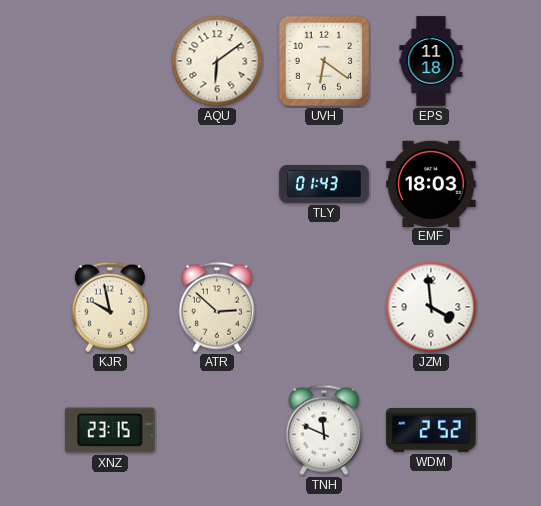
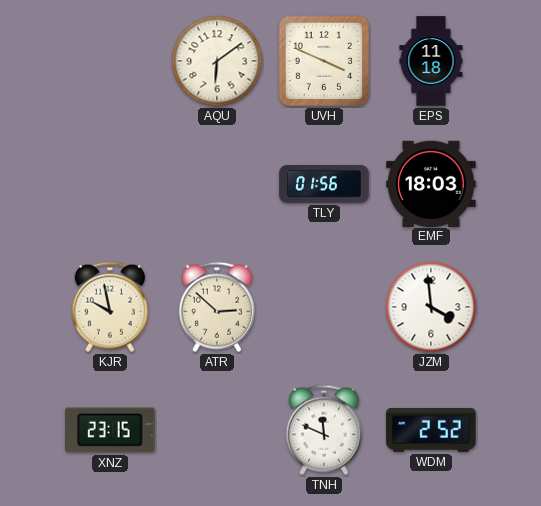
UVH: 6:21 -> 3:49
TLY: 01:43 -> 01:56
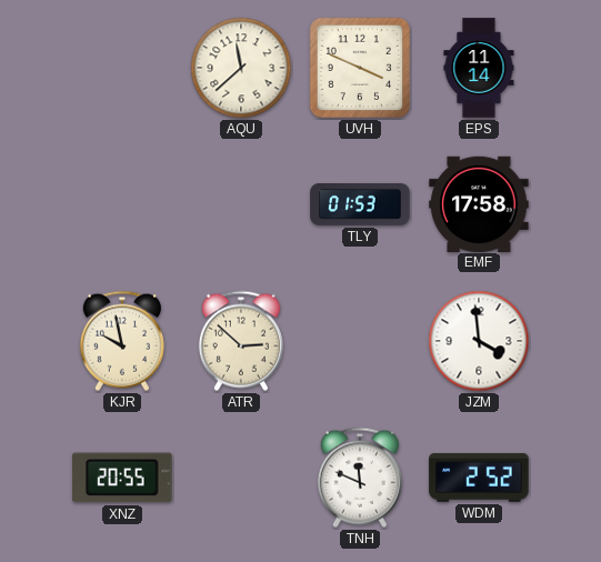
AQU: 6:09 -> 11:38
EPS: 11:18 -> 11:14
TLY: 01:56 -> 01:53
EMF: 18:03 -> 17:58
XNZ: 23:15 -> 20:55
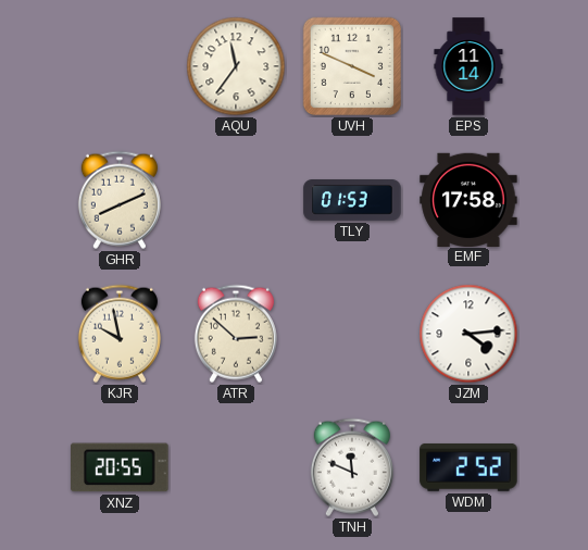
AQU: 11:38 -> 11:36
GHR: none -> 8:11
JZM: 3:59 -> 4:14
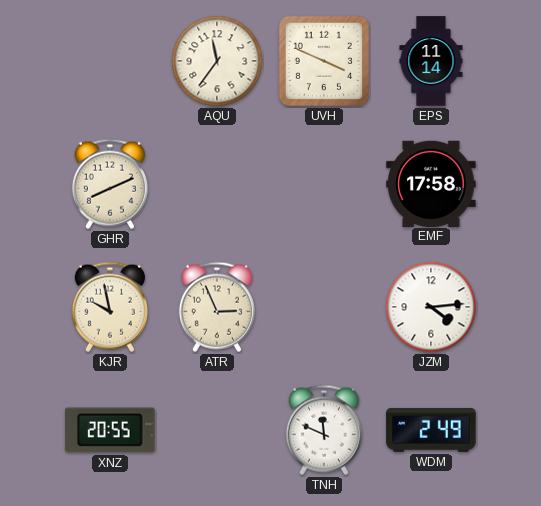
TLY: 01:53 -> none
ATR: 2:52 -> 2:56
WDM: 2:52 -> 2:49
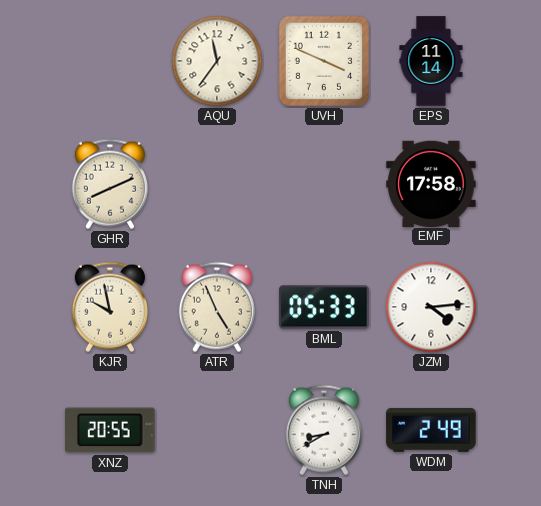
ATR: 2:56 -> 4:56
BML: none -> 05:33
TNH: 11:49 -> 8:40
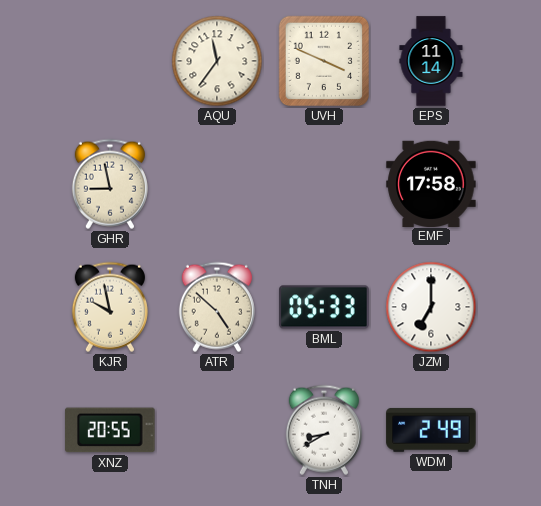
GHR: 8:11 -> 8:58
ATR: 4:56 -> 4:52
JZM: 4:14 -> 7:00
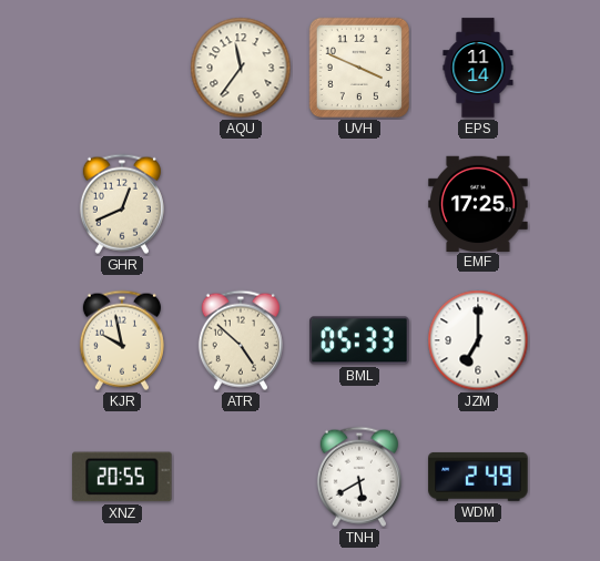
GHR: 8:58 -> 12:41
EMF: 17:58 -> 17:25
TNH: 8:40 -> 5:40
